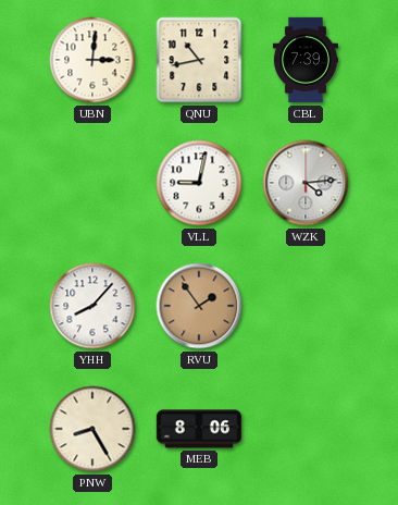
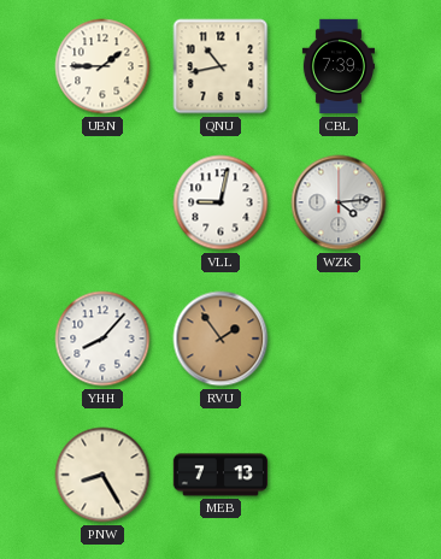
UBN: 3:01 -> 1:45
MEB: 8:06 -> 7:13
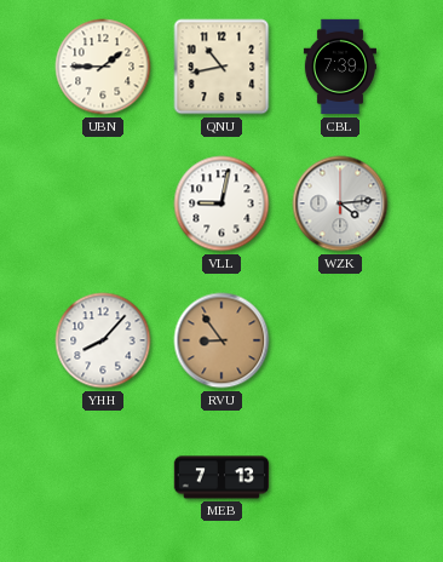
RVU: 1:54 -> 8:54
PNW: 8:25 -> none
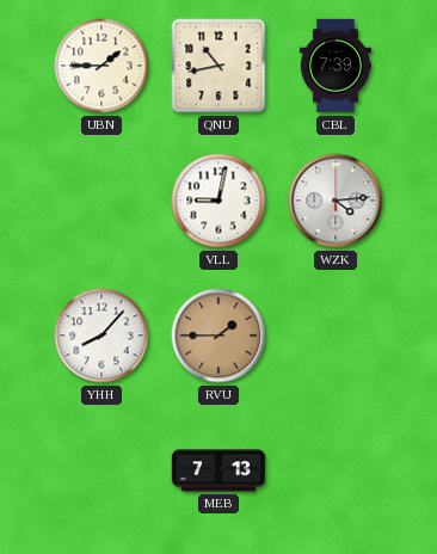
RVU: 8:54 -> 1:45
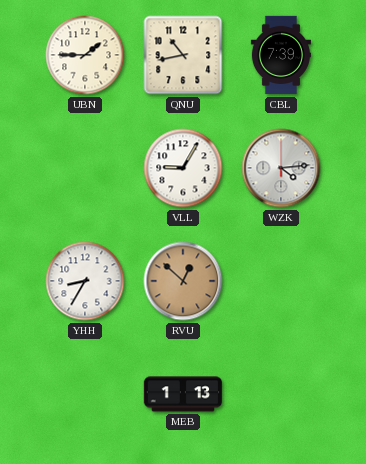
VLL: 9:02 -> 9:05
YHH: 8:07 -> 8:35
RVU: 1:45 -> 12:52
MEB: 7:13 -> 1:13
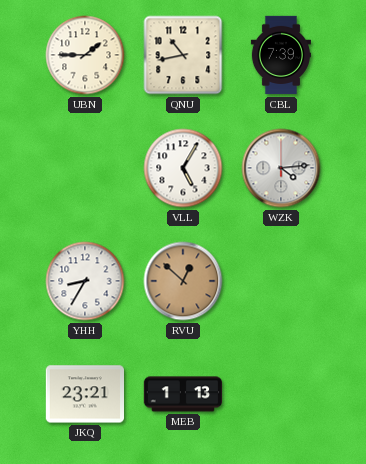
VLL: 9:05 -> 5:05
JKQ: none -> 23:21
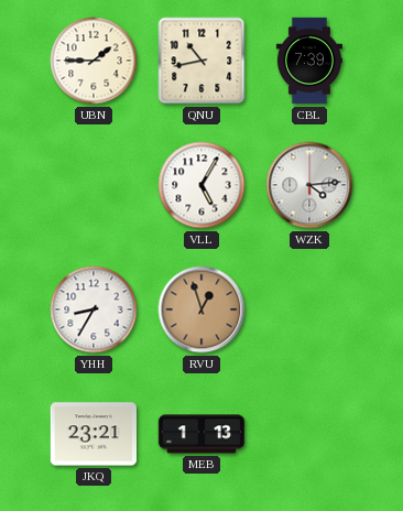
RVU: 12:52 -> 12:57
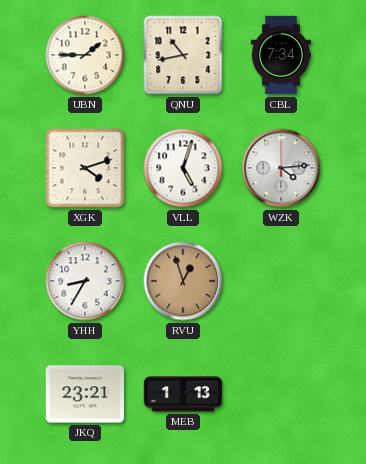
CBL: 7:39 -> 7:34
XGK: none -> 4:12
VLL: 5:05 -> 5:03
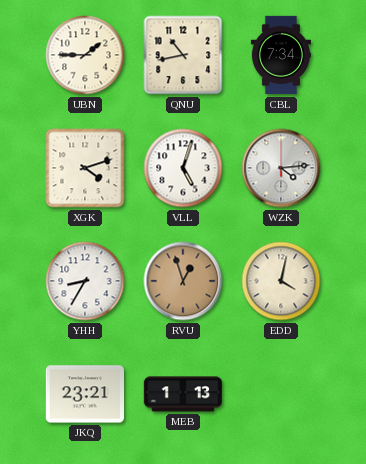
EDD: none -> 4:02
